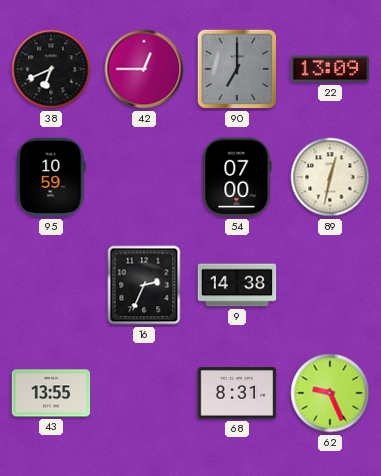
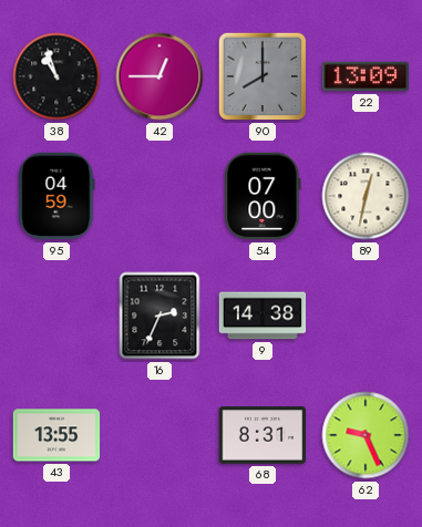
38: 6:41 -> 10:57
90: 7:00 -> 8:00
95: 10:59 -> 04:59
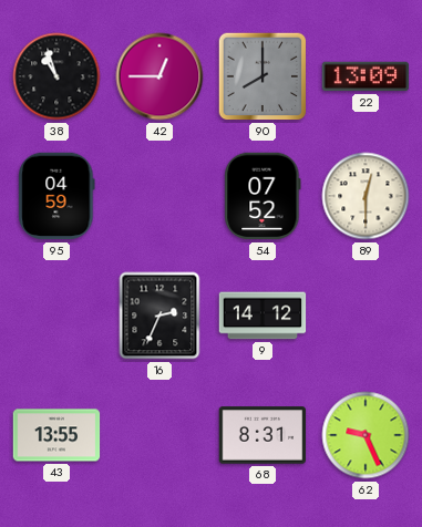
54: 07:00 -> 07:52
89: 12:32 -> 12:30
9: 14:38 -> 14:12
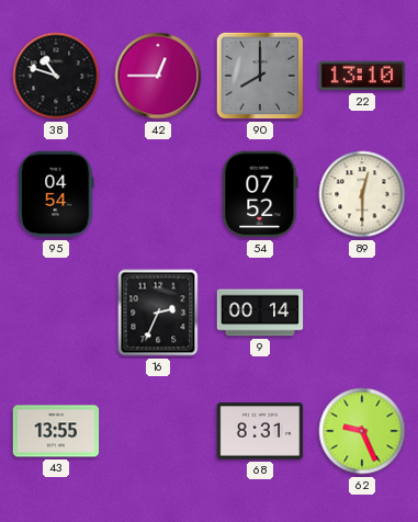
38: 10:57 -> 10:48
22: 13:09 -> 13:10
95: 04:59 -> 04:54
9: 14:12 -> 00:14
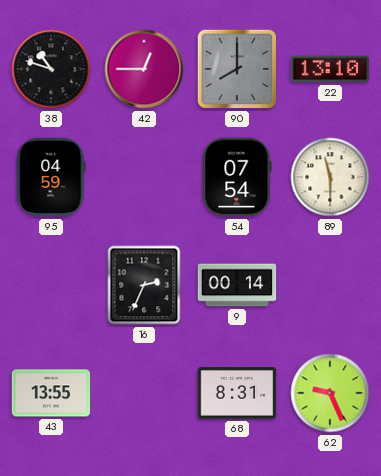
95: 04:54 -> 04:59
54: 07:52 -> 07:54
89: 12:30 -> 11:30
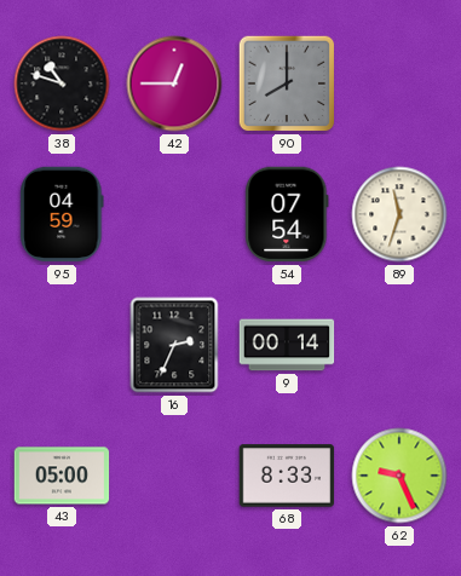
22: 13:10 -> none
89: 11:30 -> 11:33
43: 13:55 -> 05:00
68: 8:31 -> 8:33
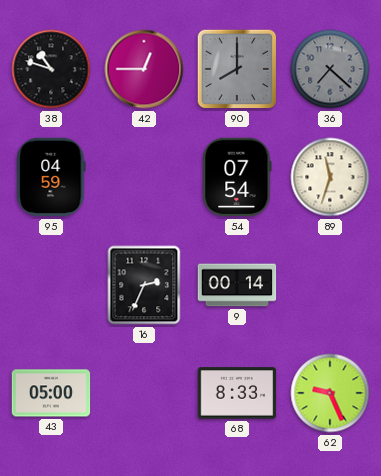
36: none -> 7:22
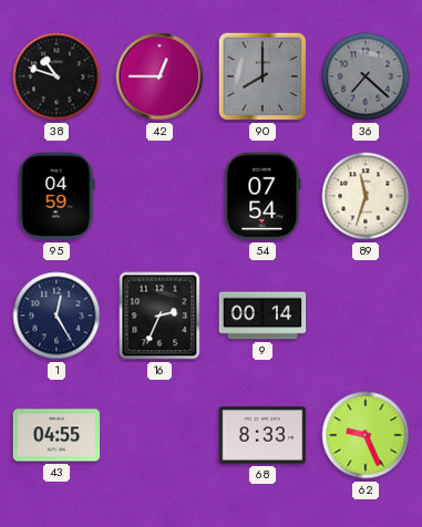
1: none -> 12:25
43: 05:00 -> 04:55
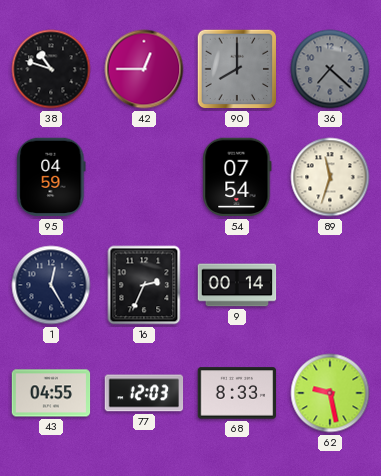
77: none -> 12:03
62: 9:26 -> 9:28
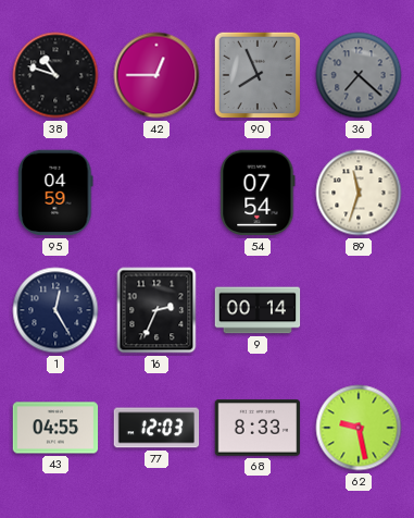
90: 8:00 -> 7:56
